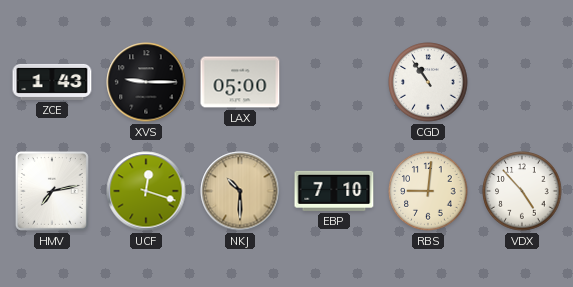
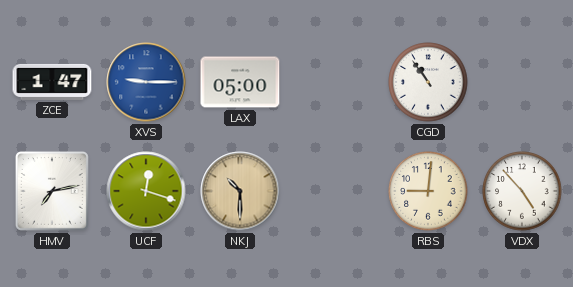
ZCE: 1:43 -> 1:47
XVS dial: black -> blue
EBP: 7:10 -> none
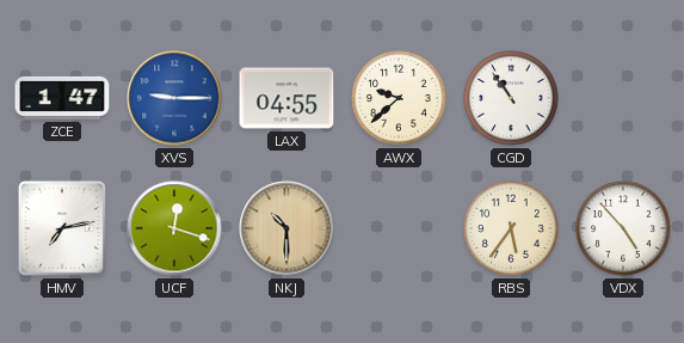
LAX: 05:00 -> 04:55
AWX: none -> 9:38
RBS: 9:01 -> 5:36
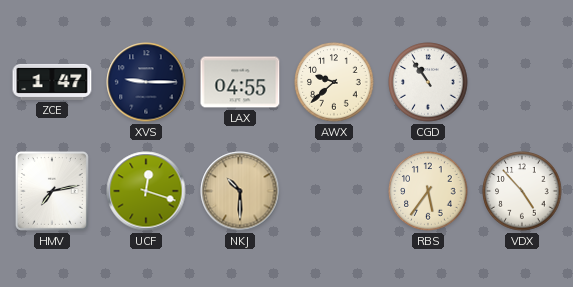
XVS dial: blue -> navy
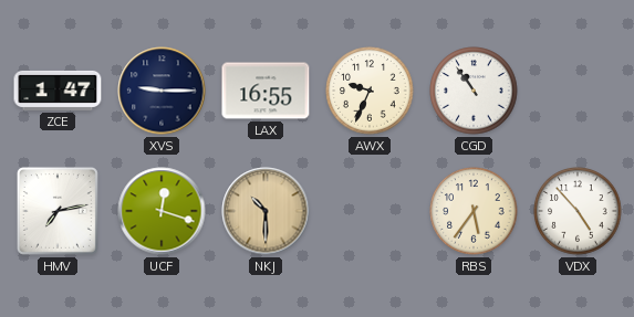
LAX: 04:55 -> 16:55
AWX: 9:38 -> 9:34
